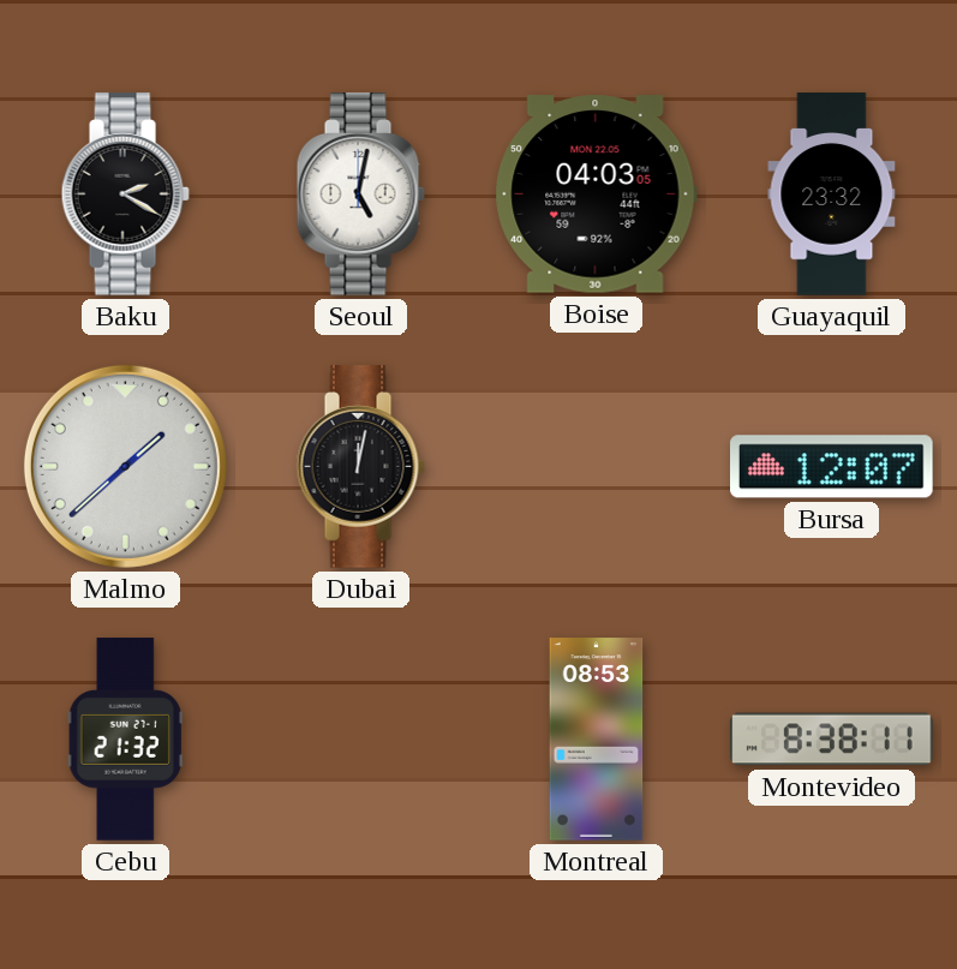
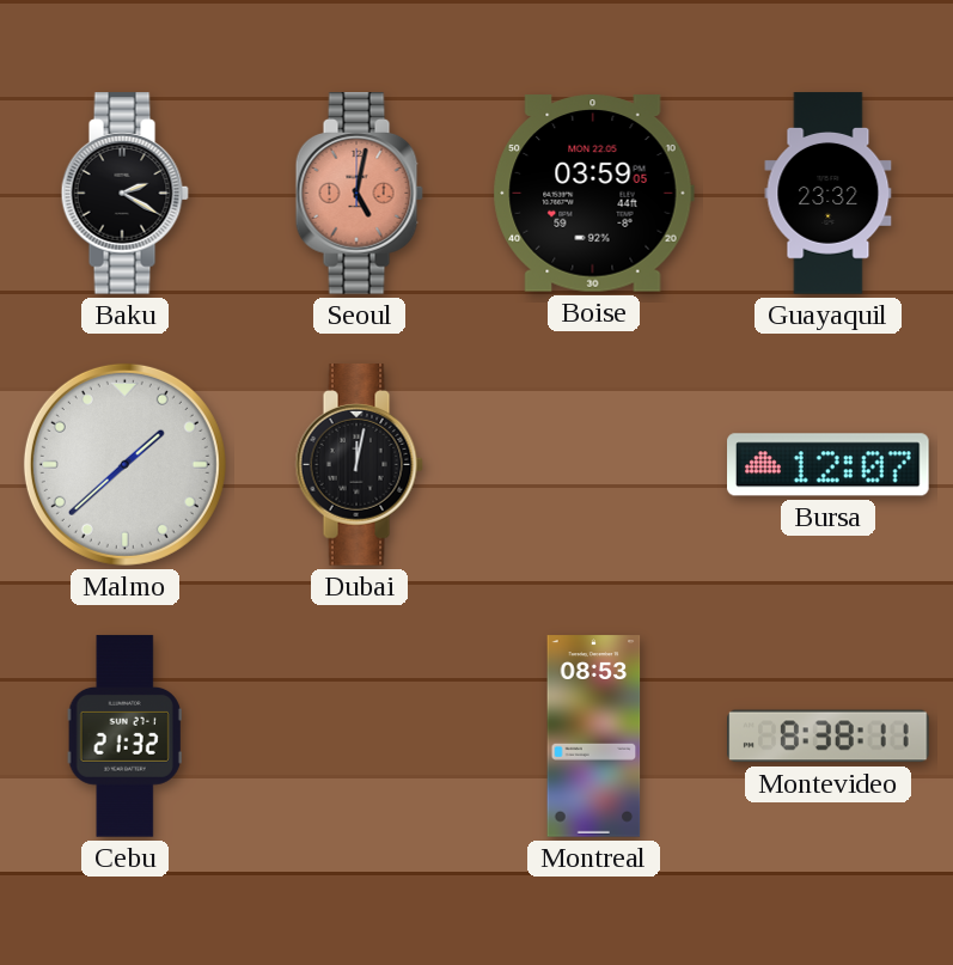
Seoul dial: white -> salmon
Boise: 04:03 -> 03:59
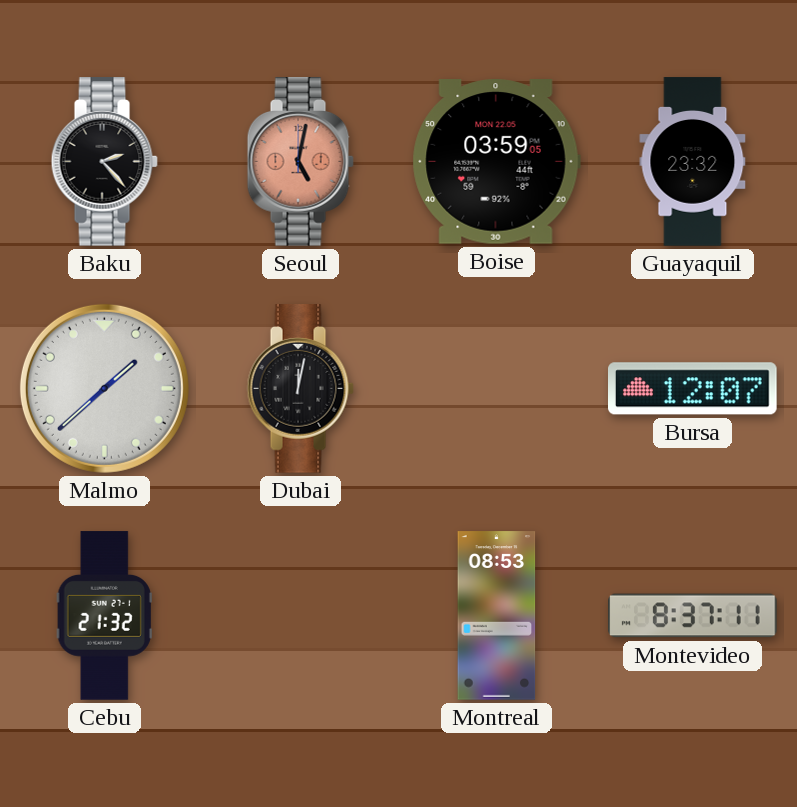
Baku: 2:20 -> 2:23
Montevideo: 8:38 -> 8:37
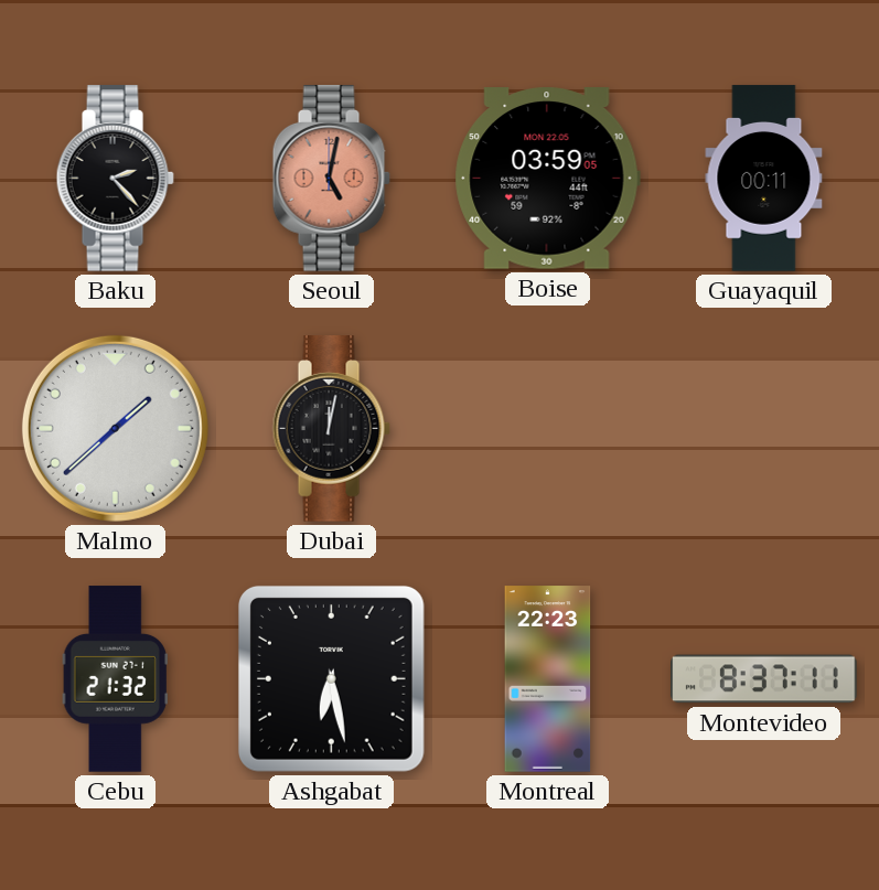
Guayaquil: 23:32 -> 00:11
Bursa: 12:07 -> none
Ashgabat: none -> 6:28
Montreal: 08:53 -> 22:23
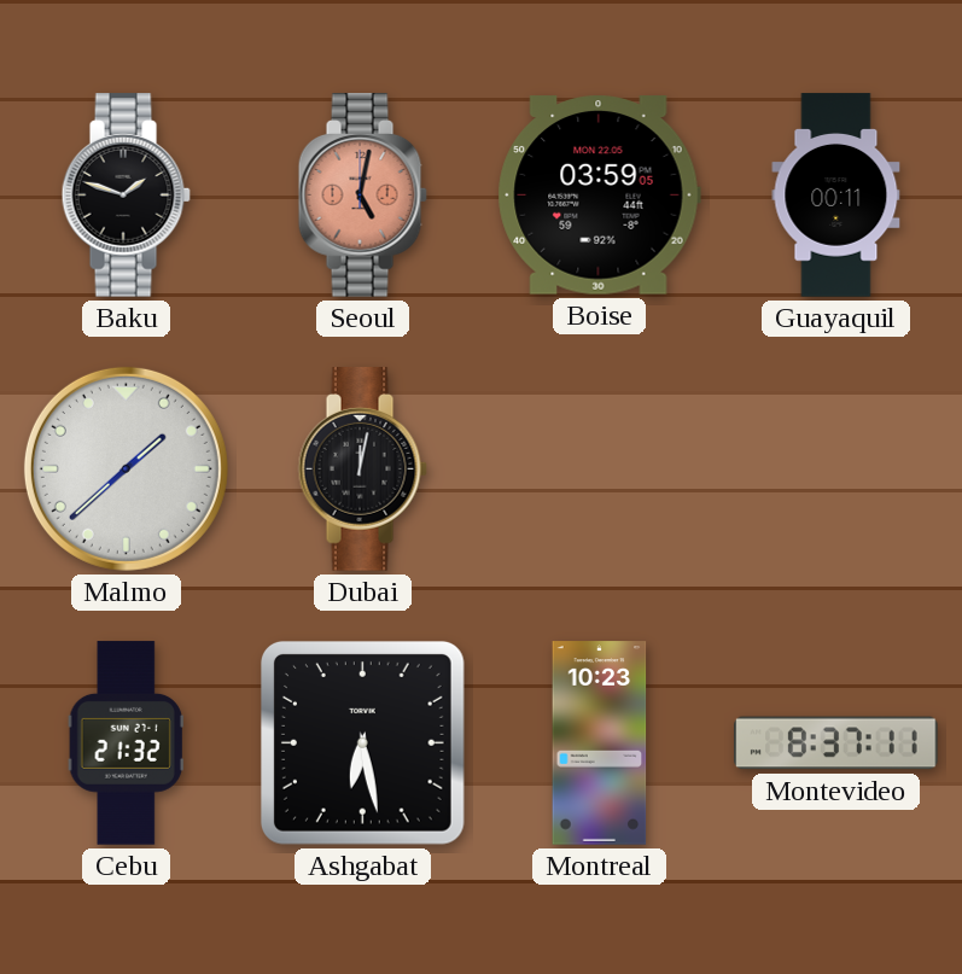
Baku: 2:23 -> 1:48
Montreal: 22:23 -> 10:23
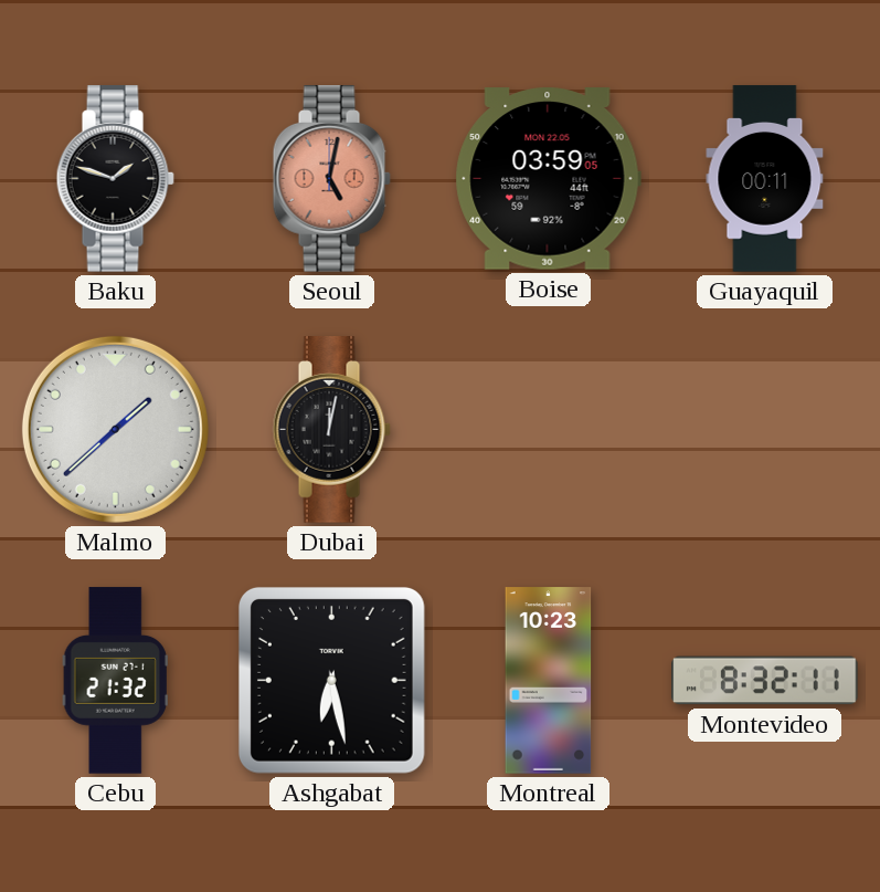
Montevideo: 8:37 -> 8:32
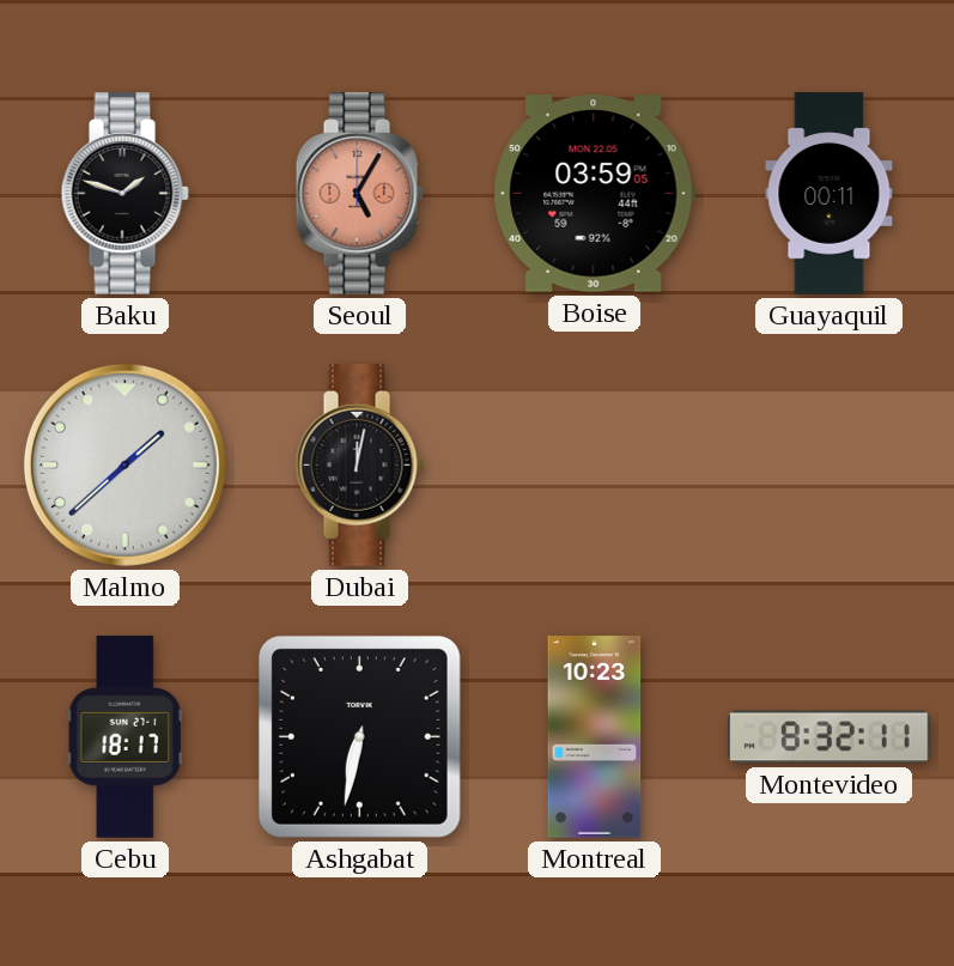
Seoul: 5:02 -> 5:05
Cebu: 21:32 -> 18:17
Ashgabat: 6:28 -> 6:32
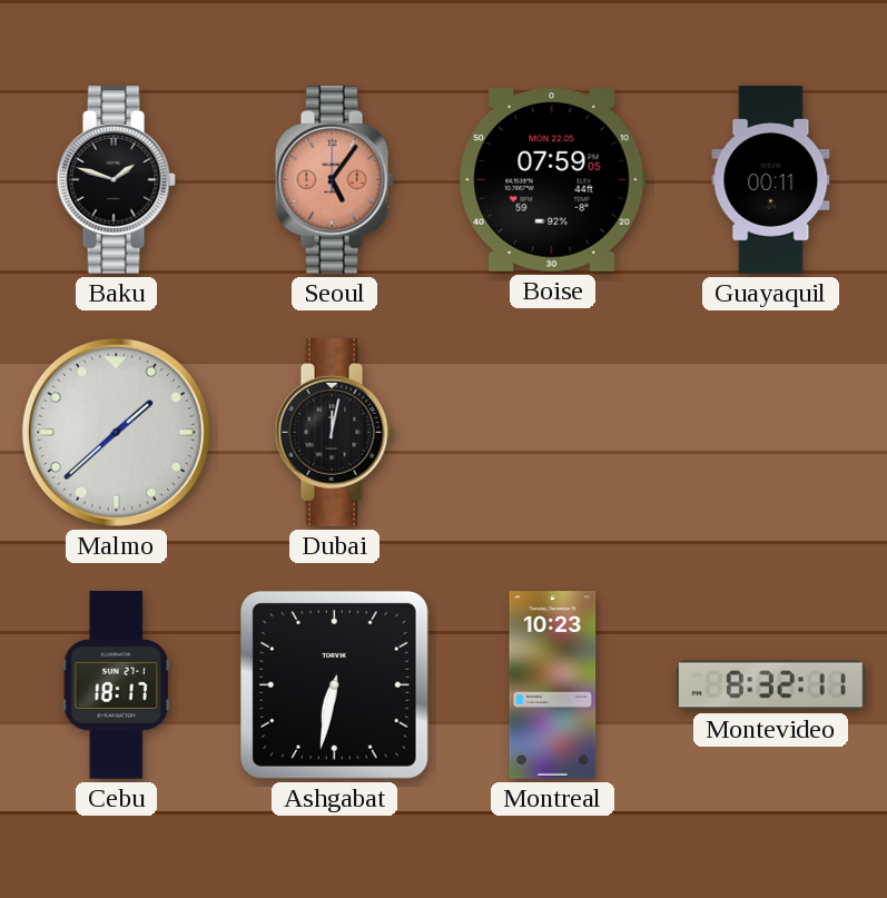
Seoul: 5:05 -> 5:06
Boise: 03:59 -> 07:59
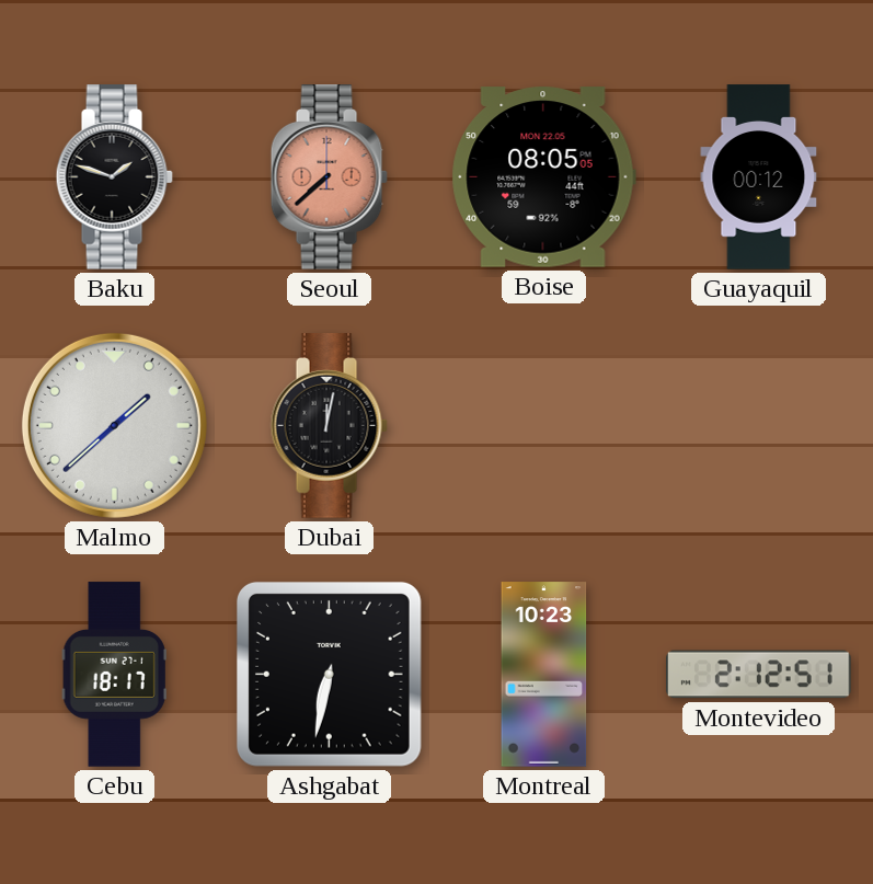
Seoul: 5:06 -> 7:38
Boise: 07:59 -> 08:05
Guayaquil: 00:11 -> 00:12
Montevideo: 8:32 -> 2:12
